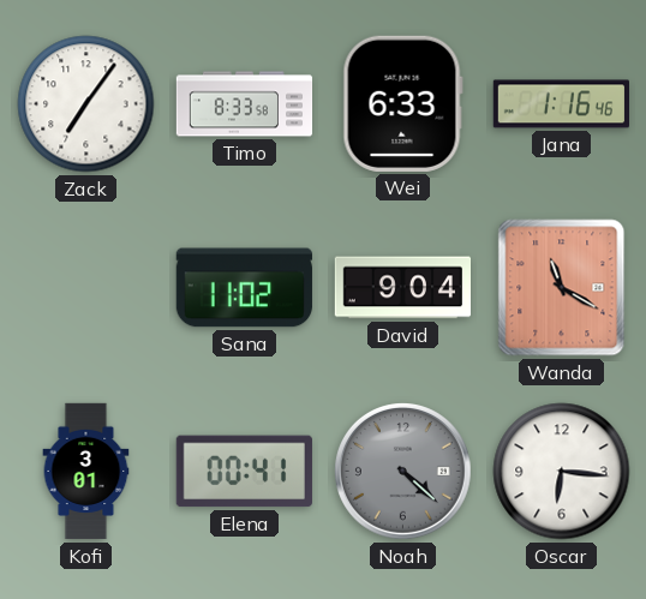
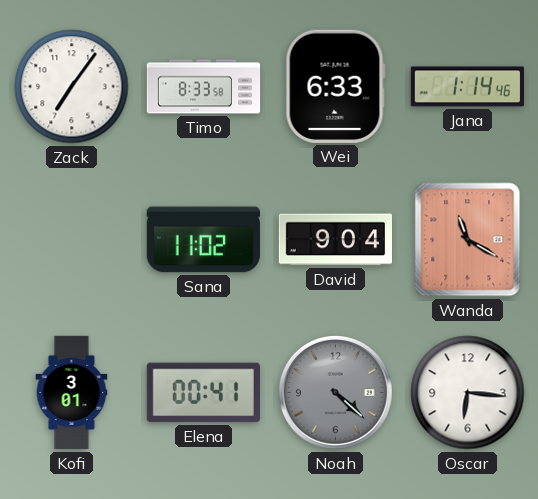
Jana: 1:16 -> 1:14
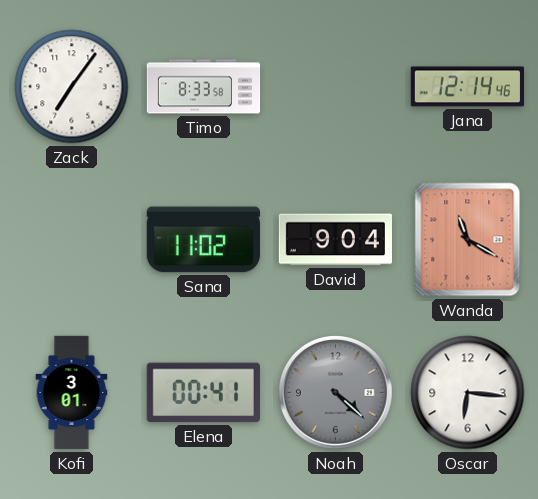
Wei: 6:33 -> none
Jana: 1:14 -> 12:14
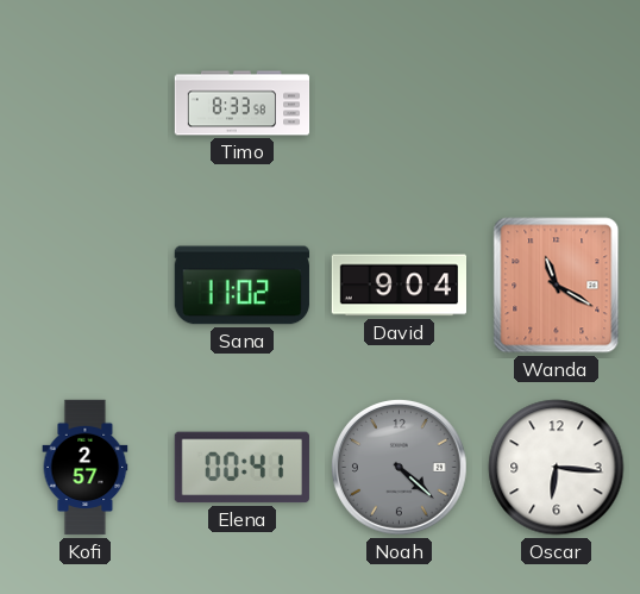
Zack: 7:06 -> none
Jana: 12:14 -> none
Kofi: 3:01 -> 2:57
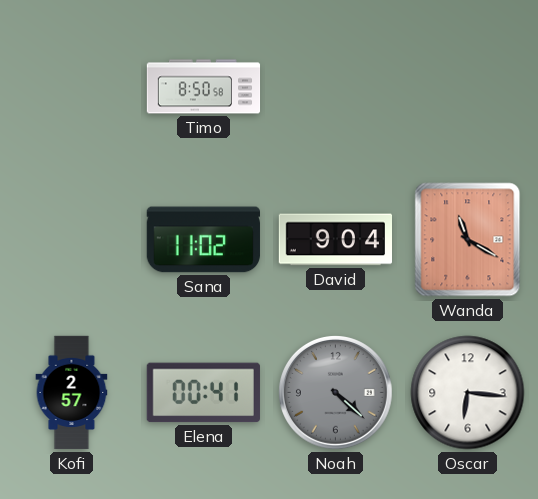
Timo: 8:33 -> 8:50
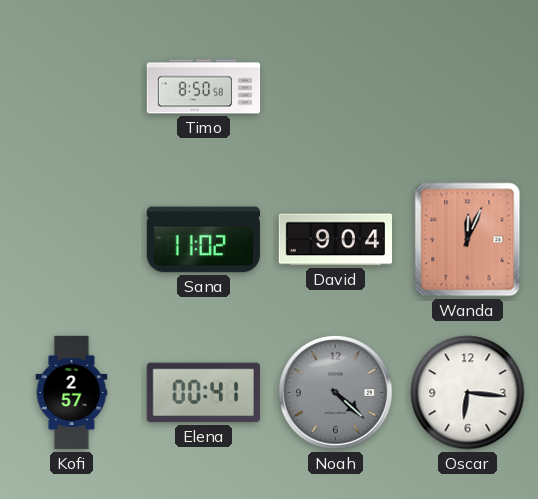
Wanda: 11:20 -> 12:04
